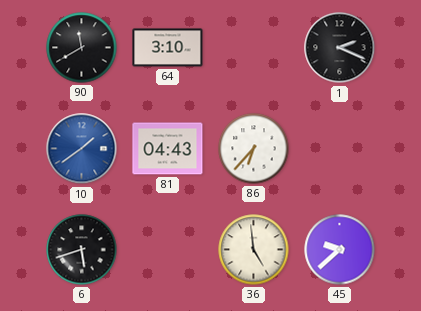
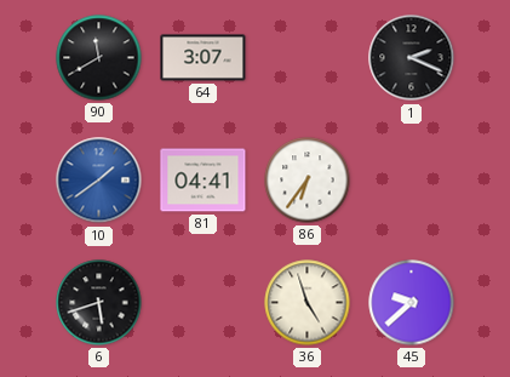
64: 3:10 -> 3:07
81: 04:43 -> 04:41
86: 6:37 -> 6:36
36: 4:59 -> 4:57
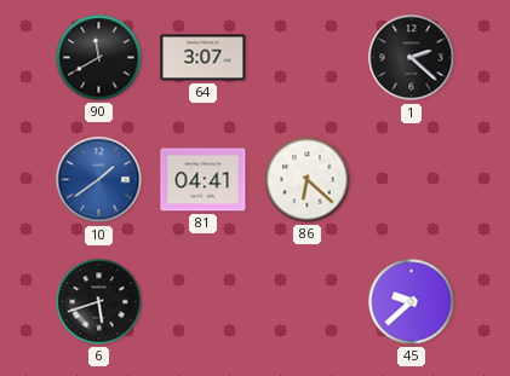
1: 2:19 -> 2:22
86: 6:36 -> 6:22
36: 4:57 -> none
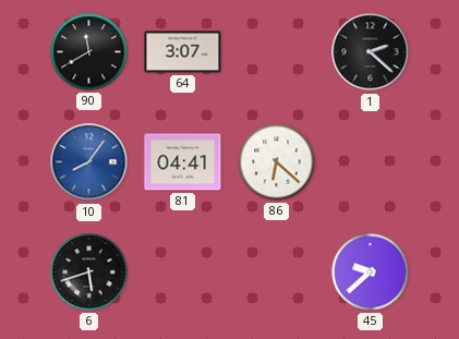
10: 1:39 -> 8:06
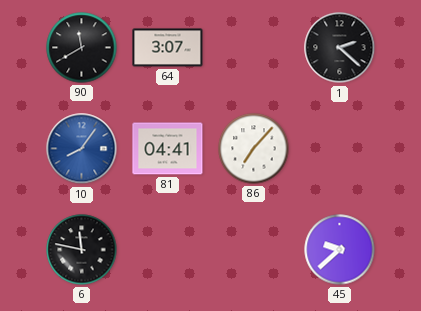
86: 6:22 -> 7:07
6: 5:42 -> 11:47
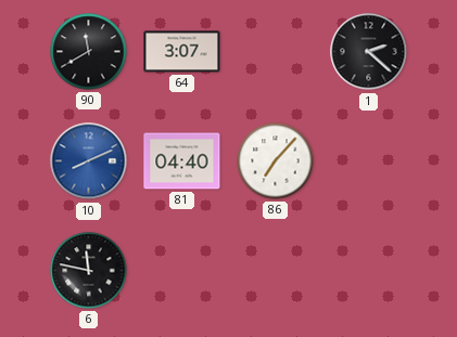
10: 8:06 -> 8:11
81: 04:41 -> 04:40
45: 9:38 -> none
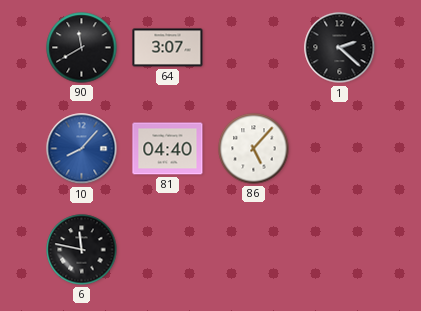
10: 8:11 -> 8:07
86: 7:07 -> 5:07
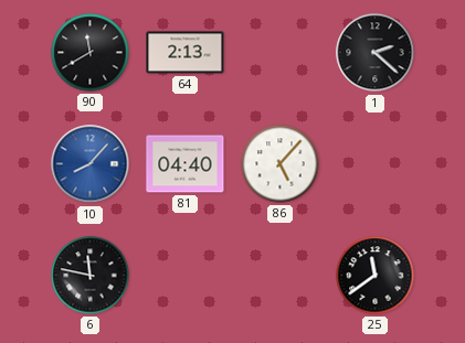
64: 3:07 -> 2:13
25: none -> 11:39
